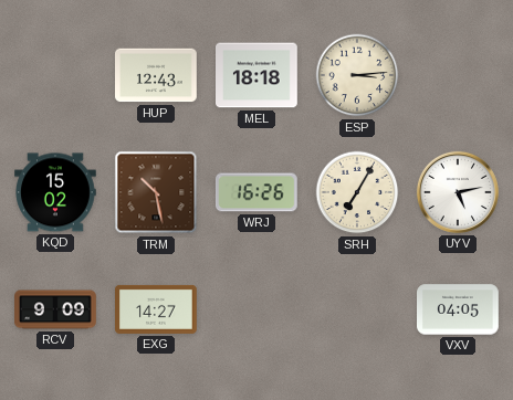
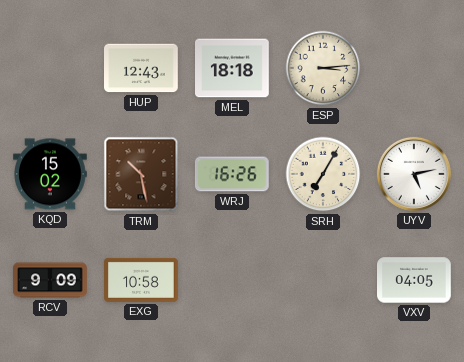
EXG: 14:27 -> 10:58
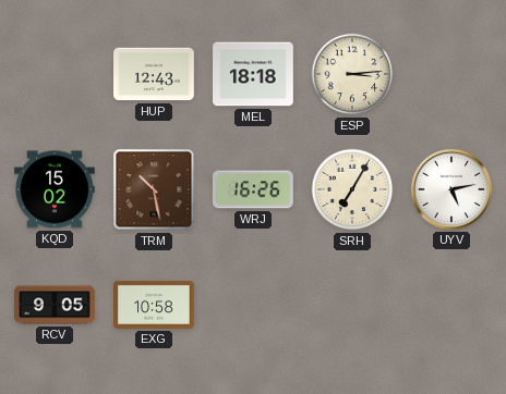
RCV: 9:09 -> 9:05
VXV: 04:05 -> none
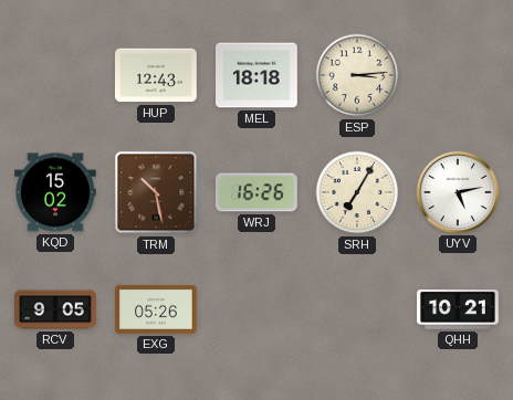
EXG: 10:58 -> 05:26
QHH: none -> 10:21
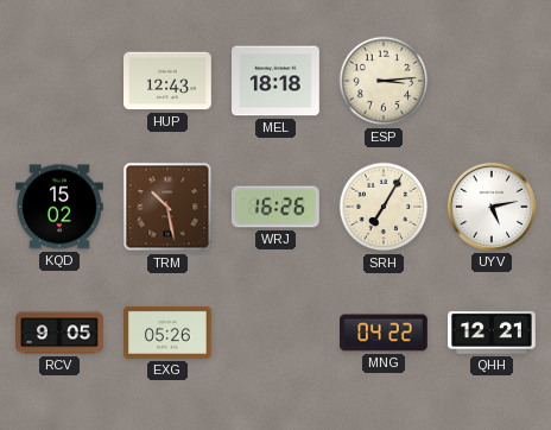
MNG: none -> 04:22
QHH: 10:21 -> 12:21
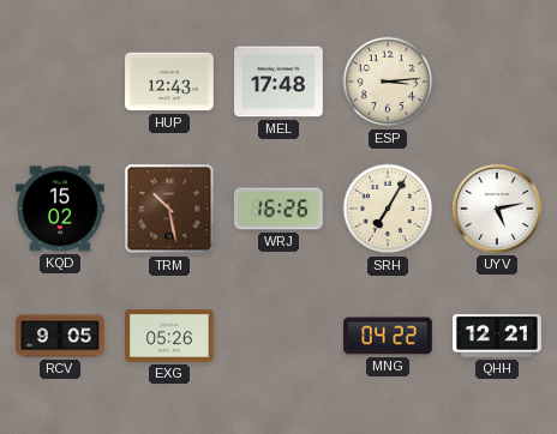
MEL: 18:18 -> 17:48
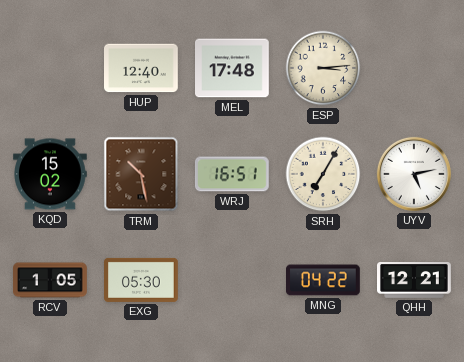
HUP: 12:43 -> 12:40
WRJ: 16:26 -> 16:51
RCV: 9:05 -> 1:05
EXG: 05:26 -> 05:30
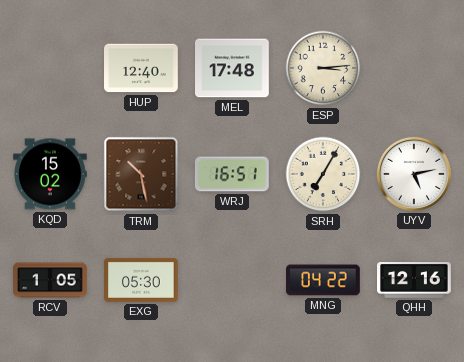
QHH: 12:21 -> 12:16
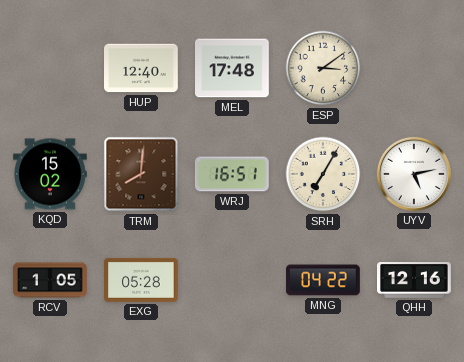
ESP: 3:14 -> 3:09
TRM: 10:28 -> 8:01
EXG: 05:30 -> 05:28
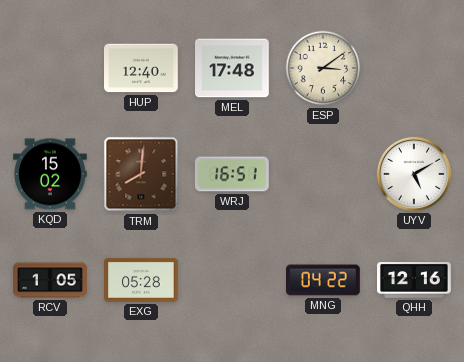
SRH: 7:05 -> none
UYV: 5:13 -> 5:10
